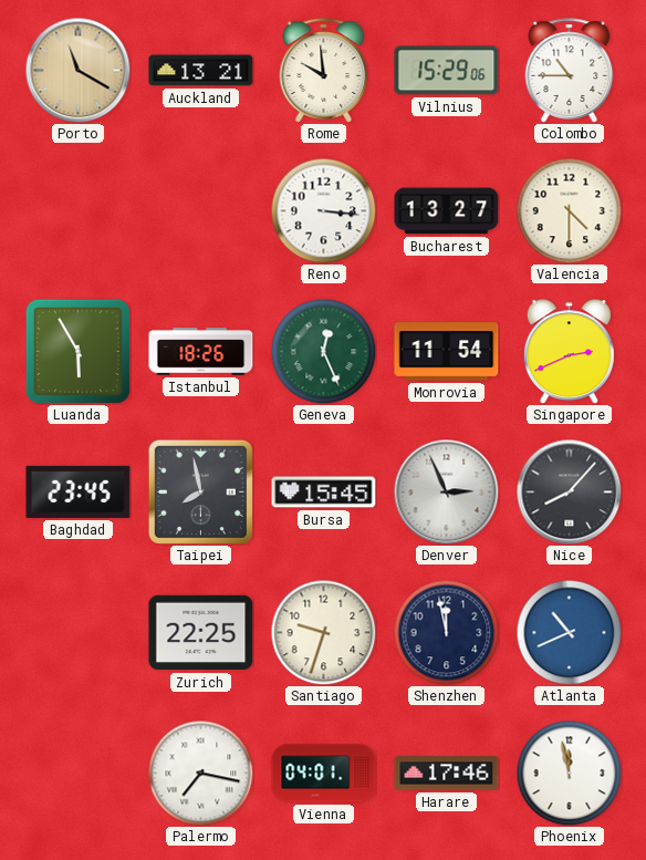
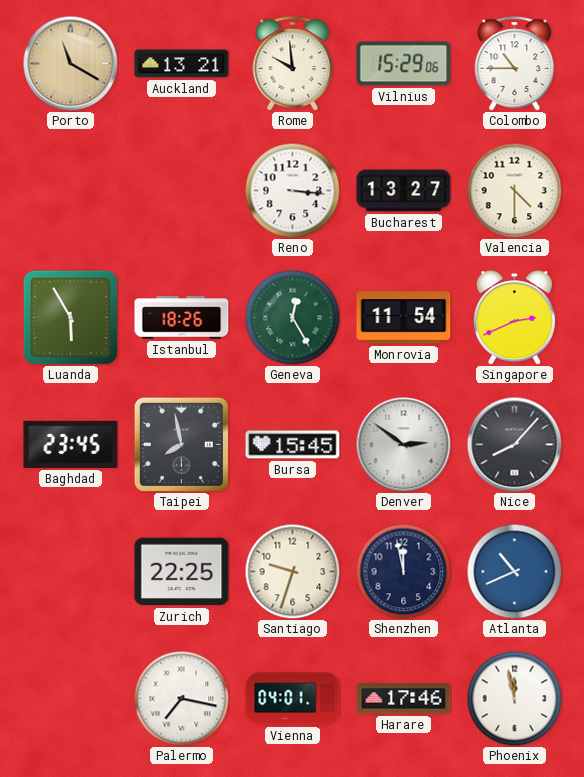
Geneva: 12:26 -> 12:25
Denver: 2:56 -> 2:51
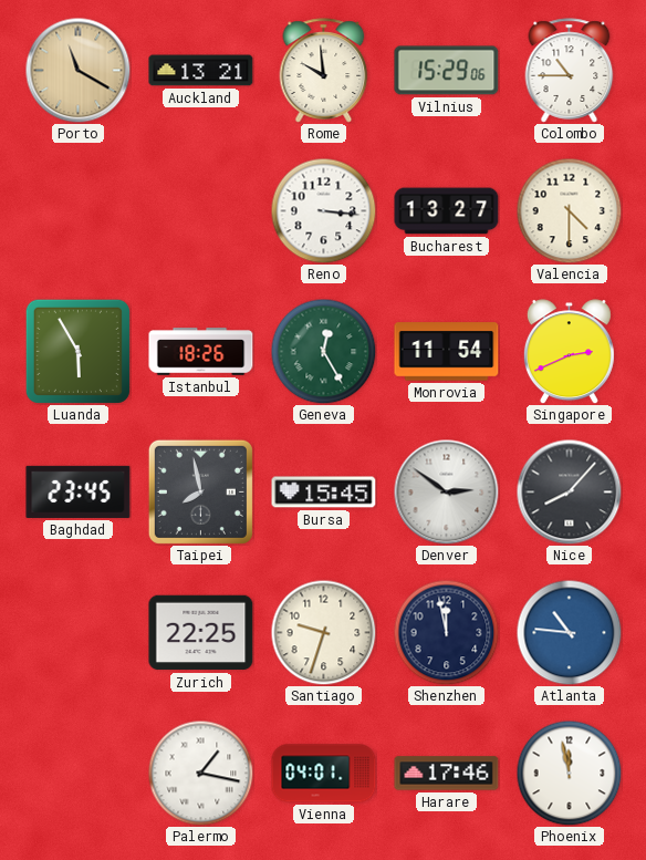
Atlanta: 10:41 -> 10:46
Palermo: 7:17 -> 1:17
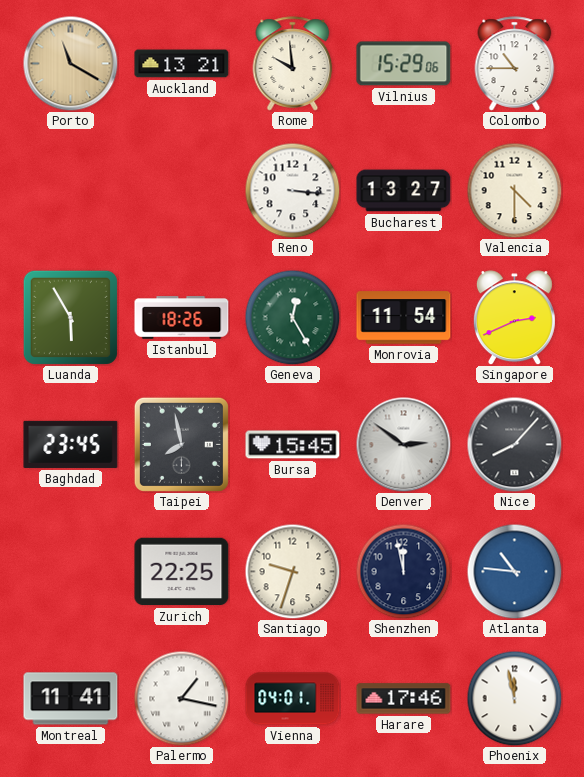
Montreal: none -> 11:41
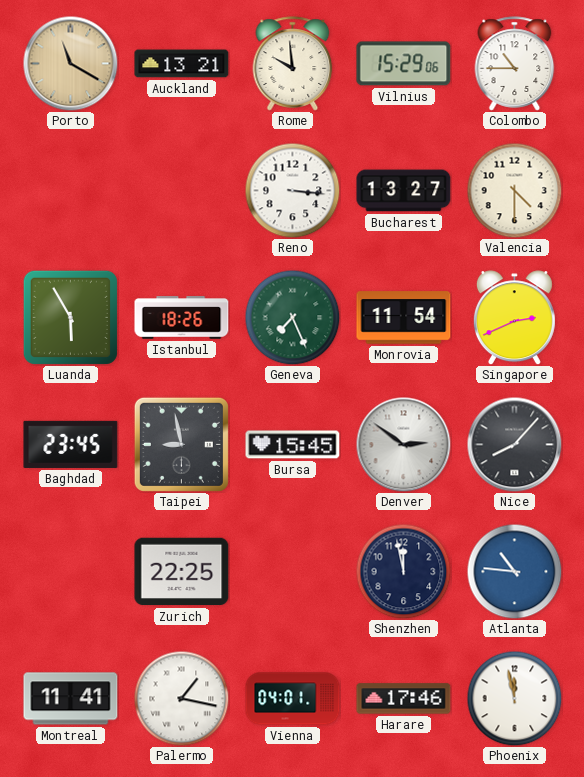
Geneva: 12:25 -> 7:26
Taipei: 7:58 -> 8:58
Santiago: 9:33 -> none
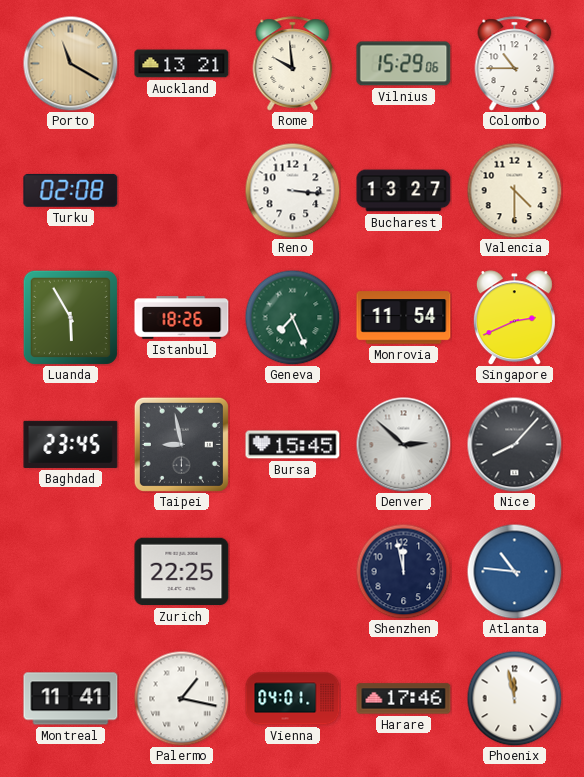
Turku: none -> 02:08
Denver: 2:51 -> 2:52
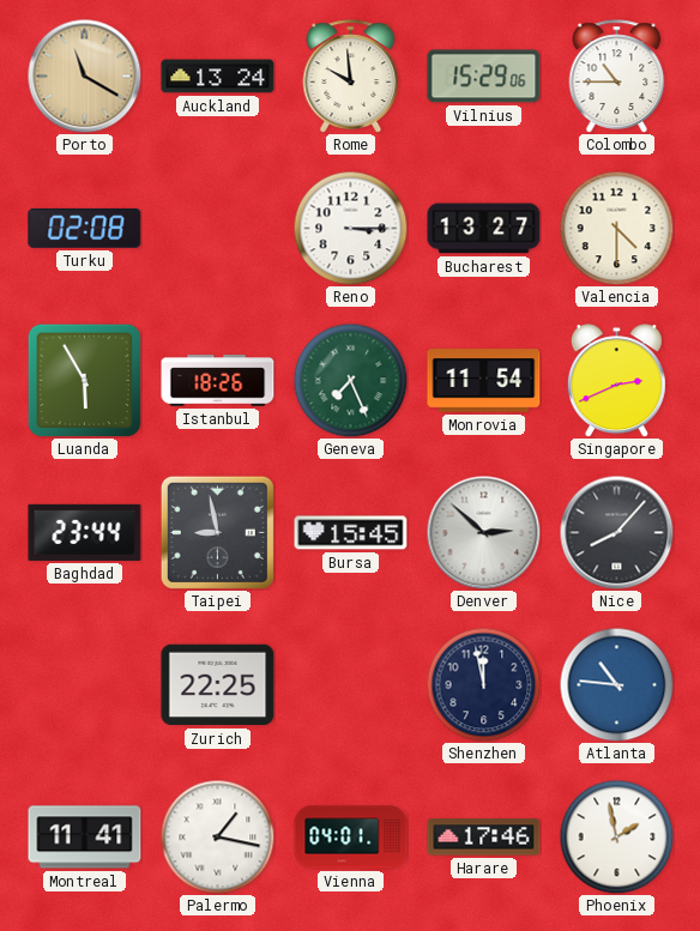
Auckland: 13:21 -> 13:24
Reno: 3:16 -> 3:15
Baghdad: 23:45 -> 23:44
Phoenix: 11:58 -> 1:58
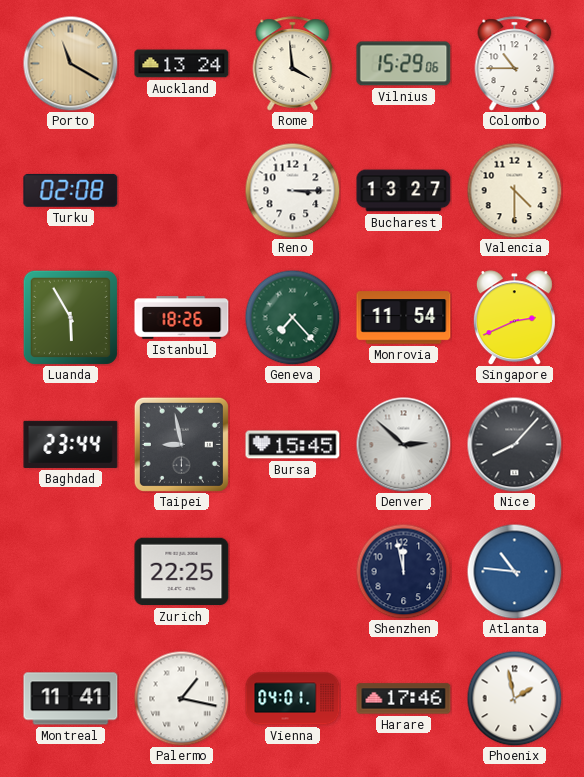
Rome: 9:59 -> 3:59
Geneva: 7:26 -> 7:23
